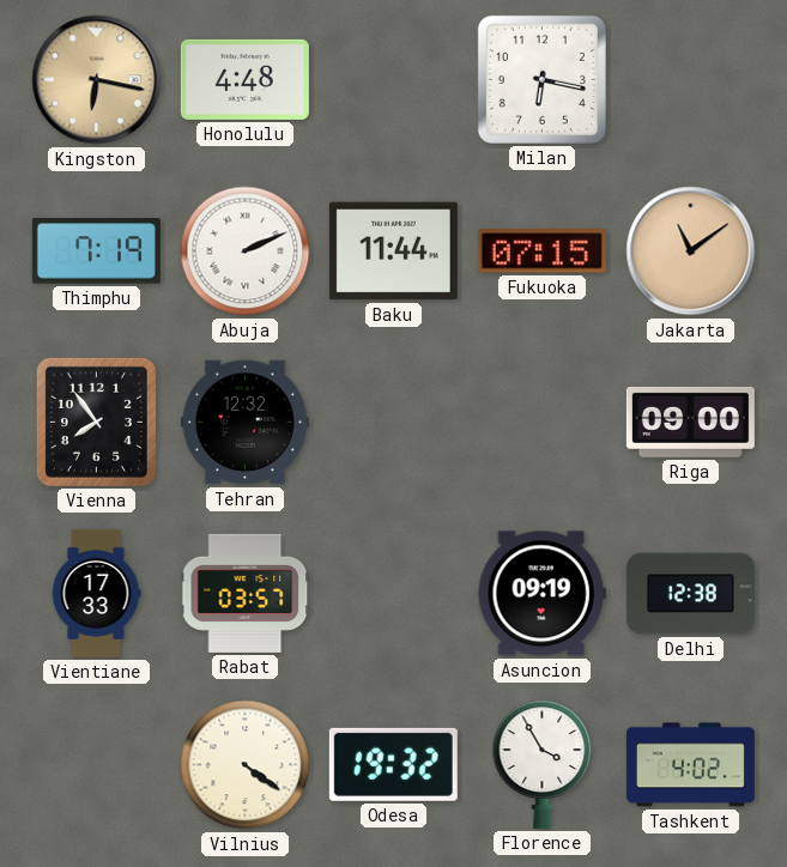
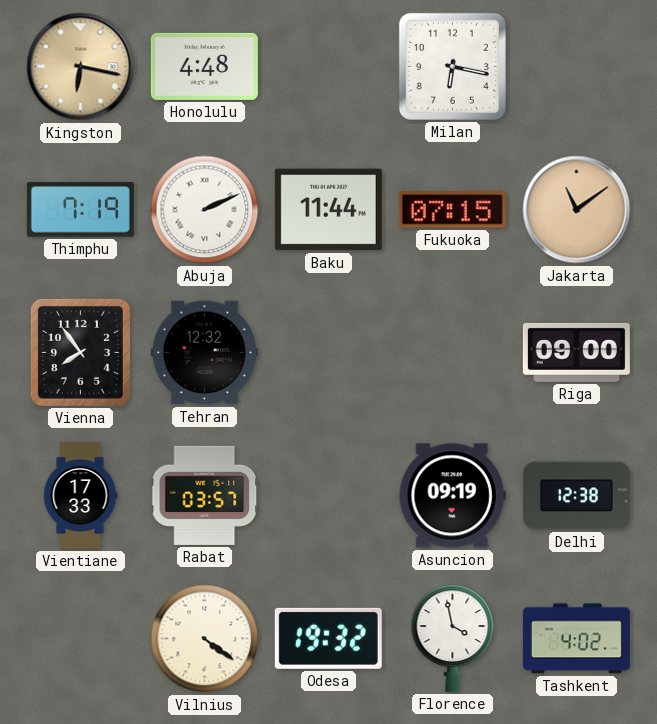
Florence: 3:55 -> 3:58
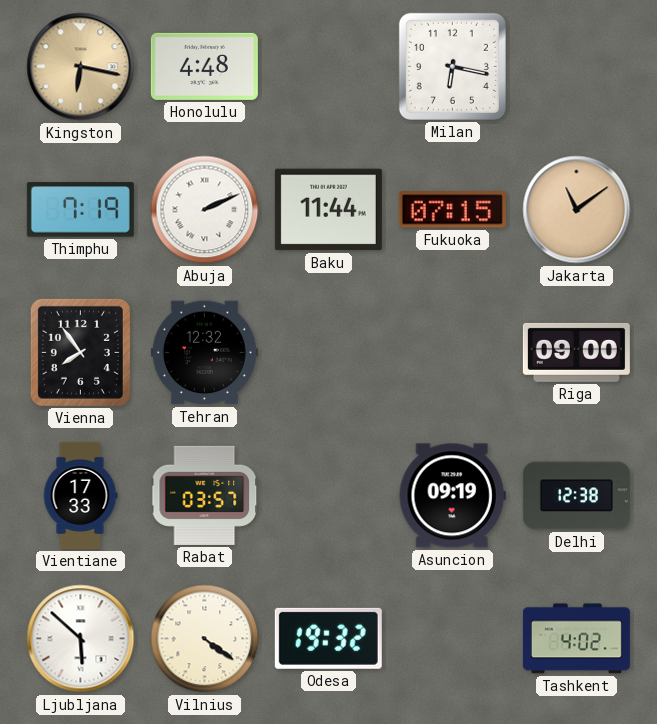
Ljubljana: none -> 5:52
Florence: 3:58 -> none
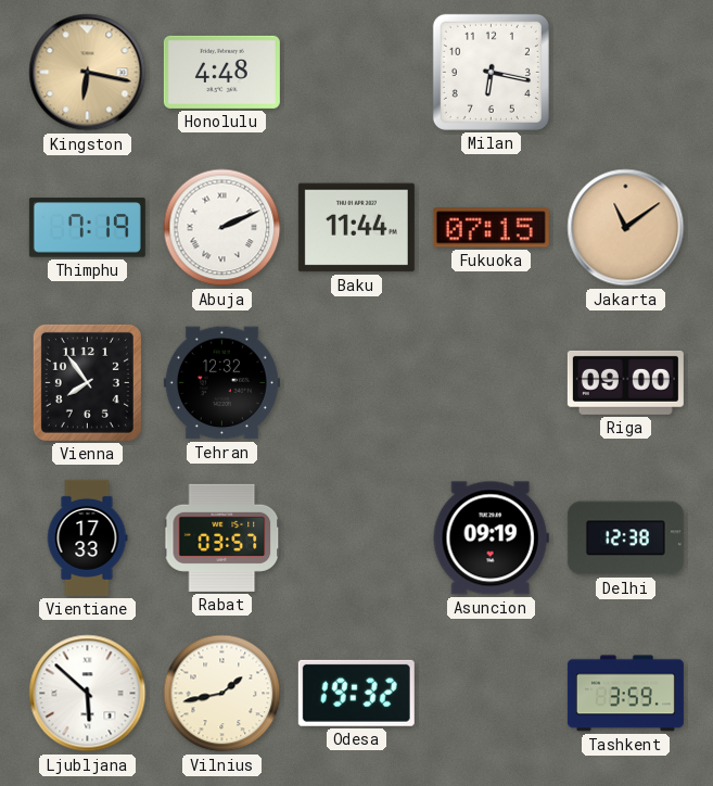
Vilnius: 4:21 -> 1:43
Tashkent: 4:02 -> 3:59
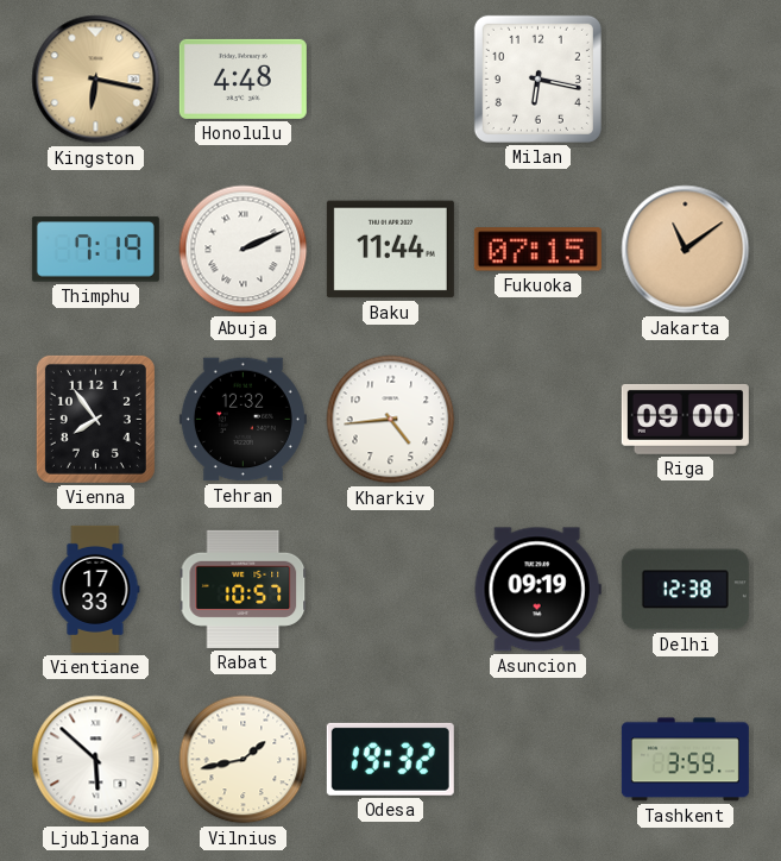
Kharkiv: none -> 4:44
Rabat: 03:57 -> 10:57
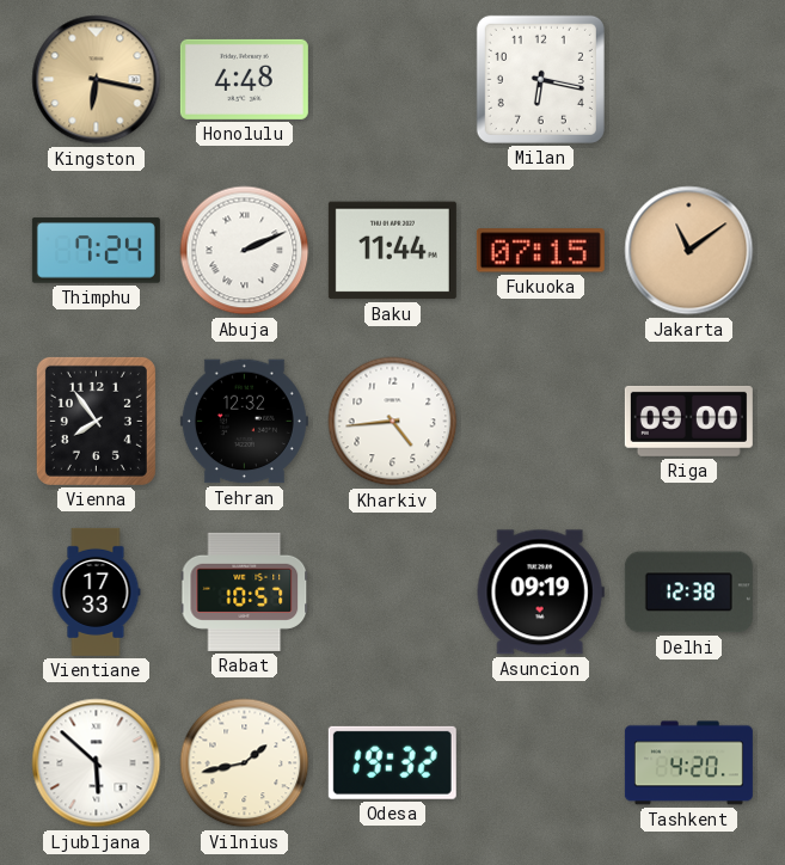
Thimphu: 7:19 -> 7:24
Tashkent: 3:59 -> 4:20
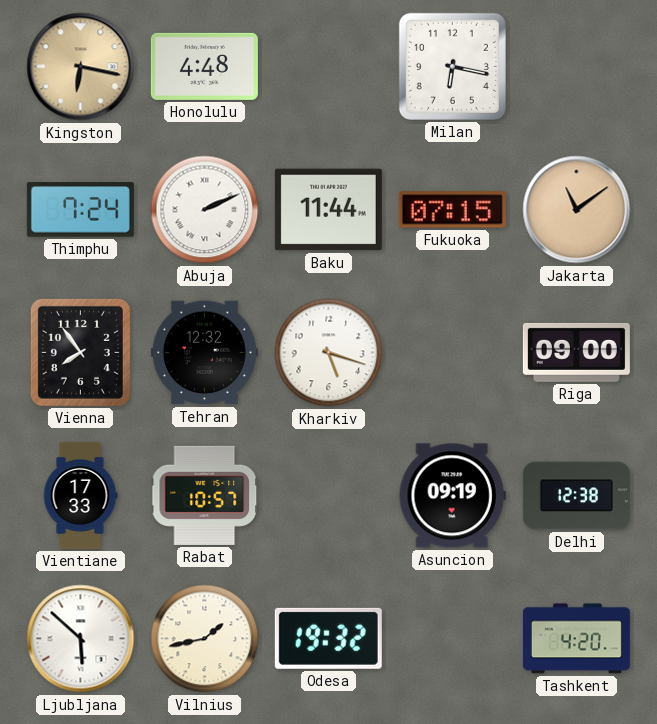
Kharkiv: 4:44 -> 5:18
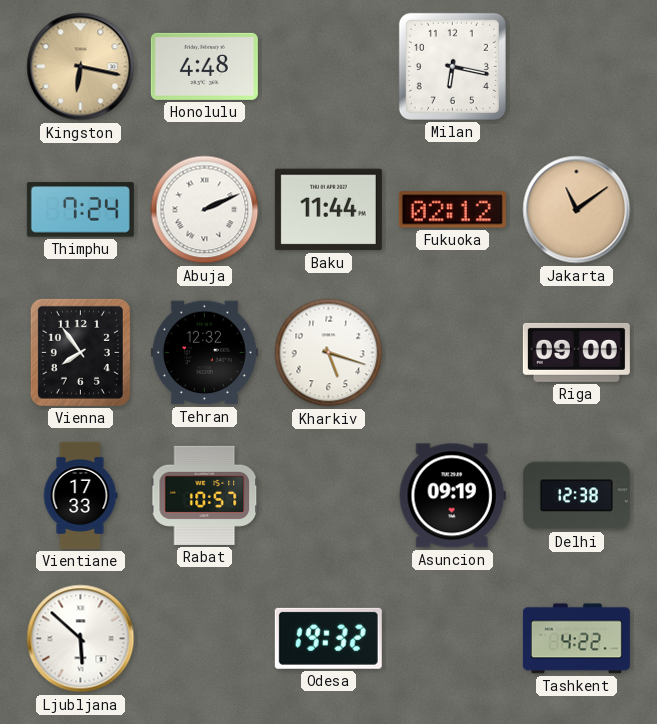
Fukuoka: 07:15 -> 02:12
Vilnius: 1:43 -> none
Tashkent: 4:20 -> 4:22
